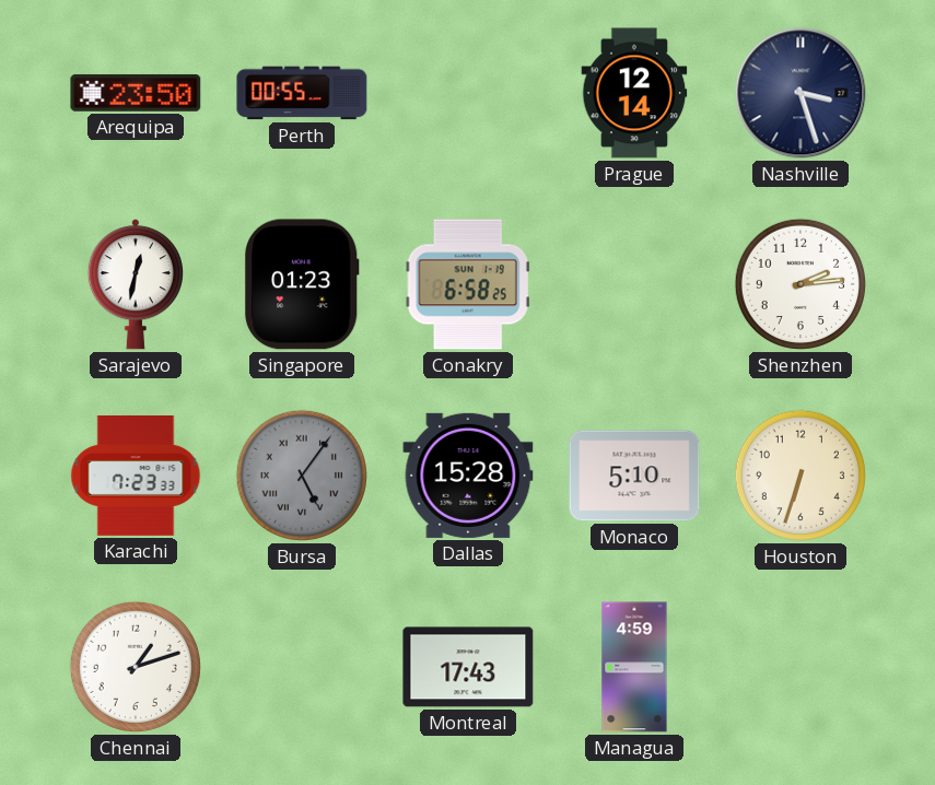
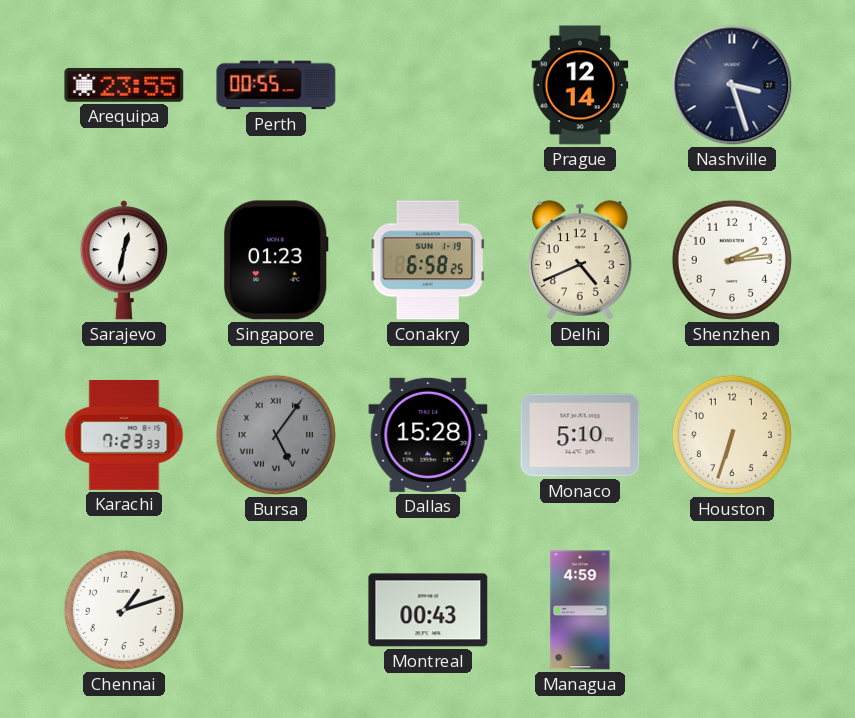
Arequipa: 23:50 -> 23:55
Delhi: none -> 4:41
Montreal: 17:43 -> 00:43
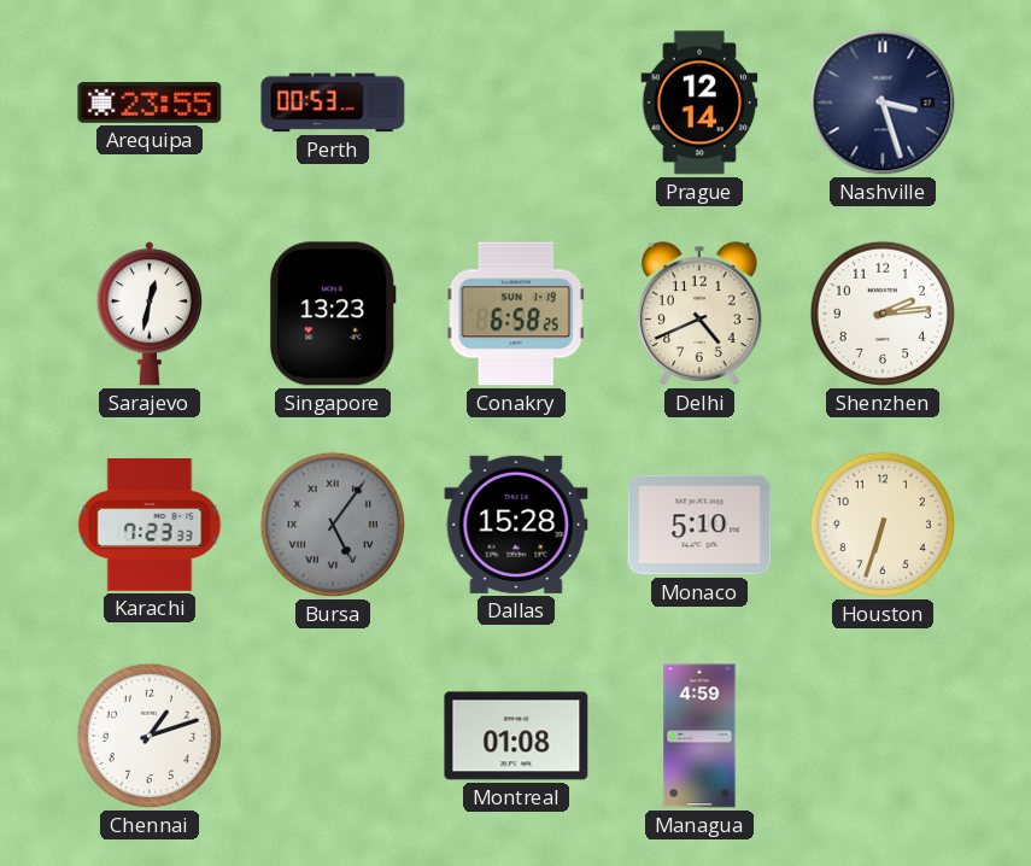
Perth: 00:55 -> 00:53
Singapore: 01:23 -> 13:23
Montreal: 00:43 -> 01:08
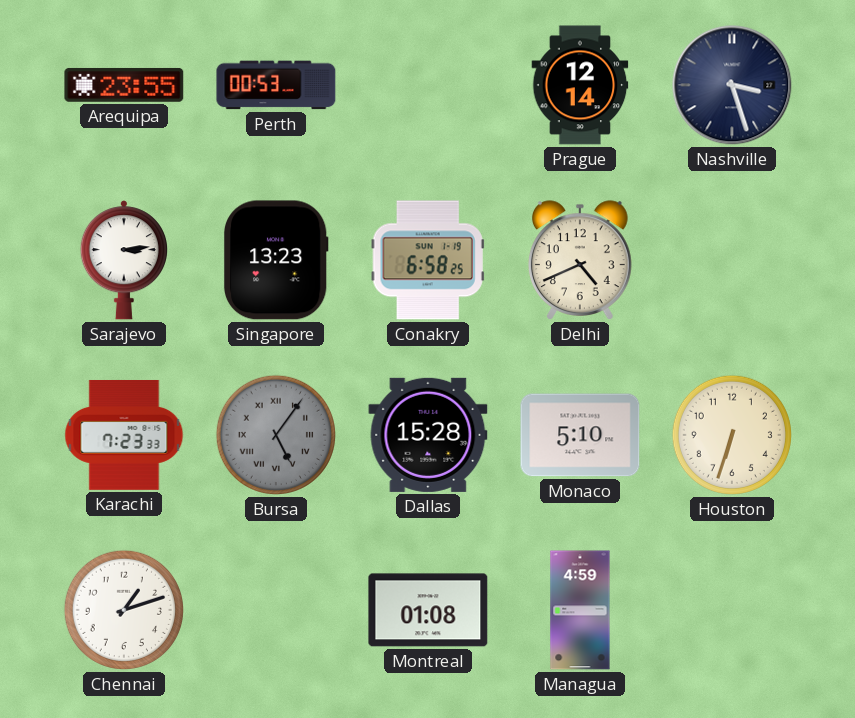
Sarajevo: 12:32 -> 3:14
Shenzhen: 2:14 -> none
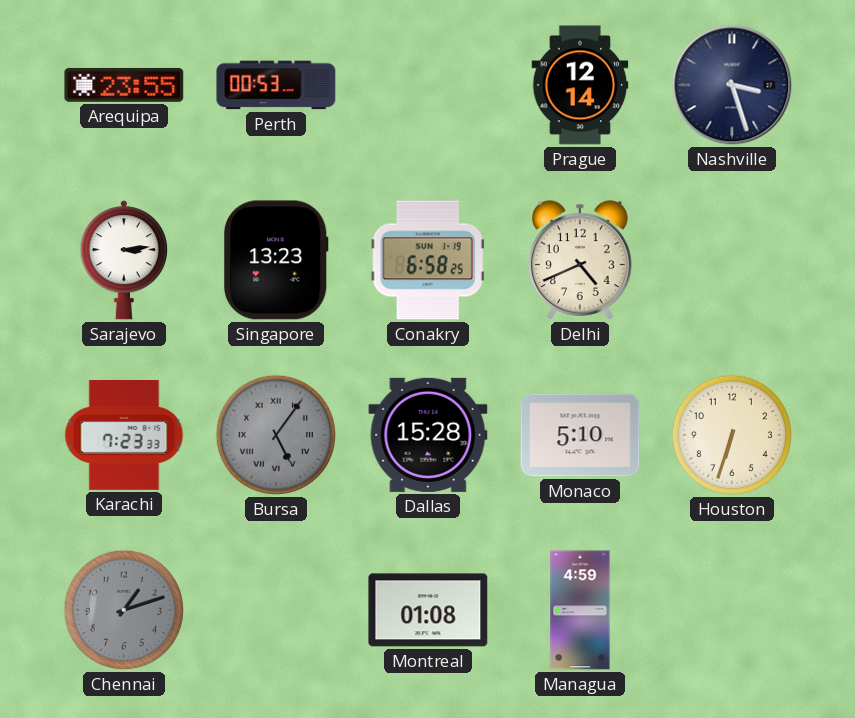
Chennai dial: white -> grey
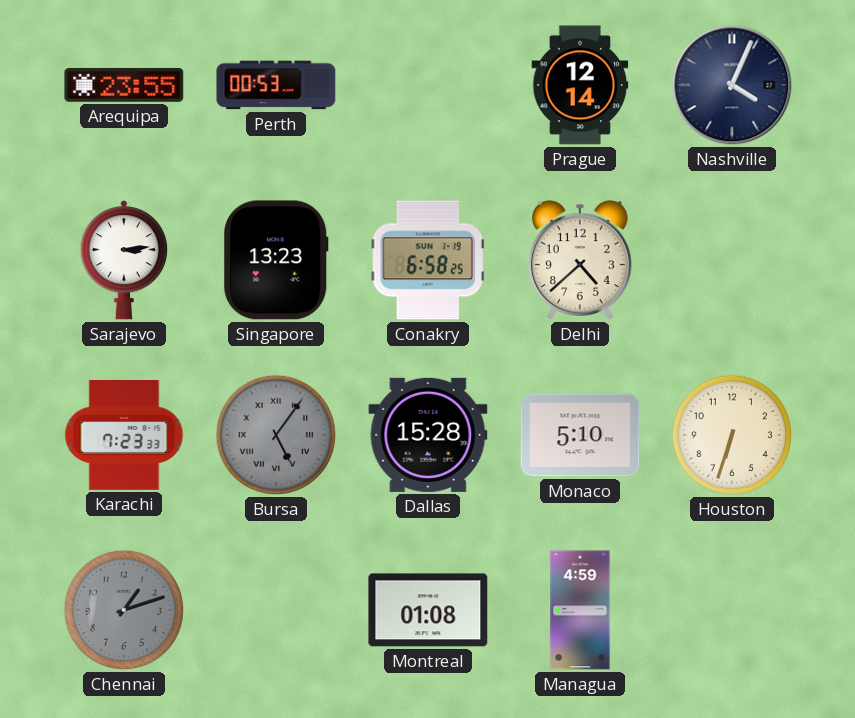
Nashville: 3:27 -> 4:04
Delhi: 4:41 -> 4:38
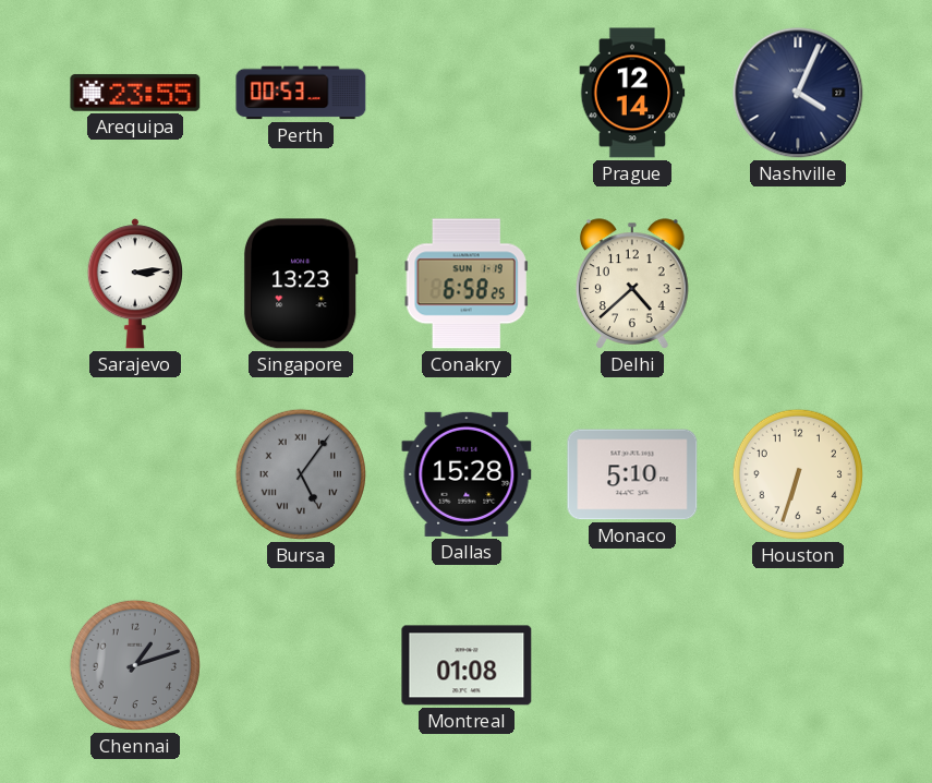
Karachi: 7:23 -> none
Managua: 4:59 -> none
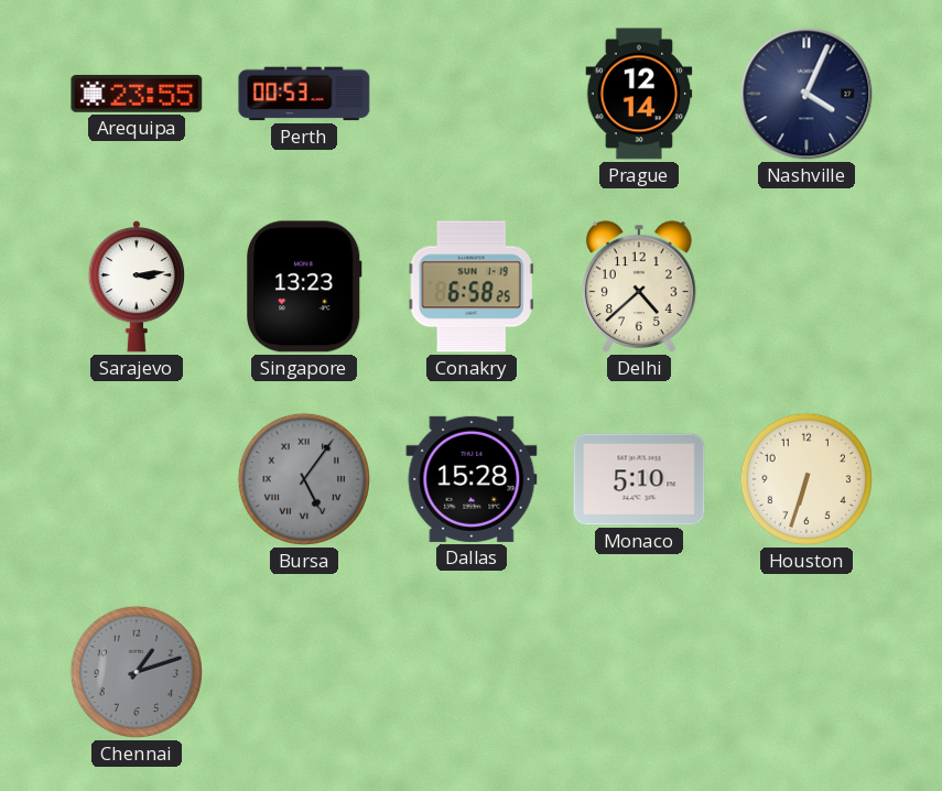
Montreal: 01:08 -> none
